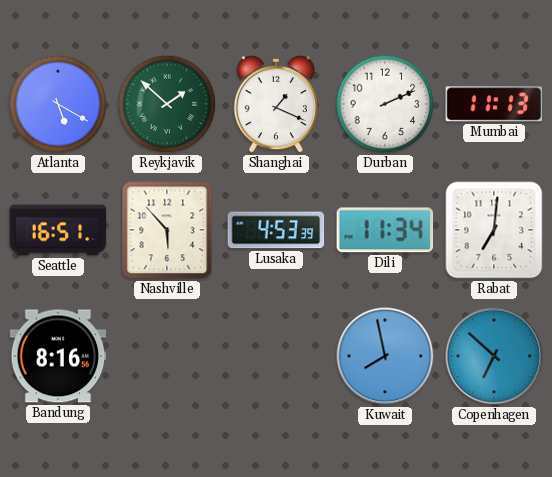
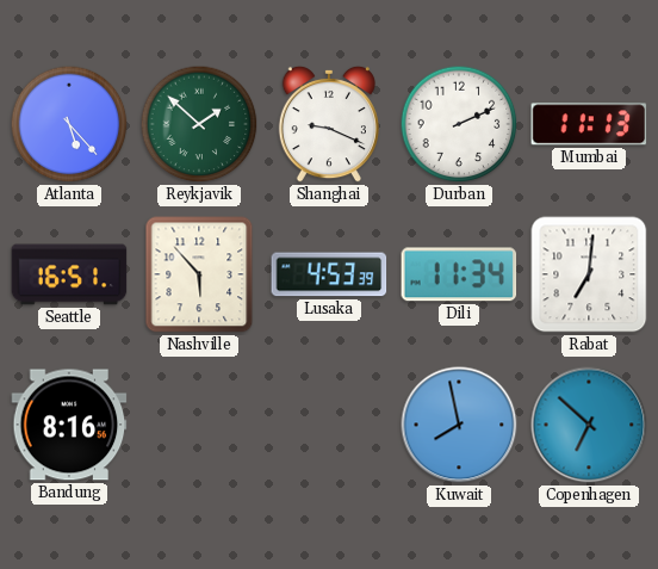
Atlanta: 5:20 -> 5:23
Shanghai: 1:19 -> 9:19
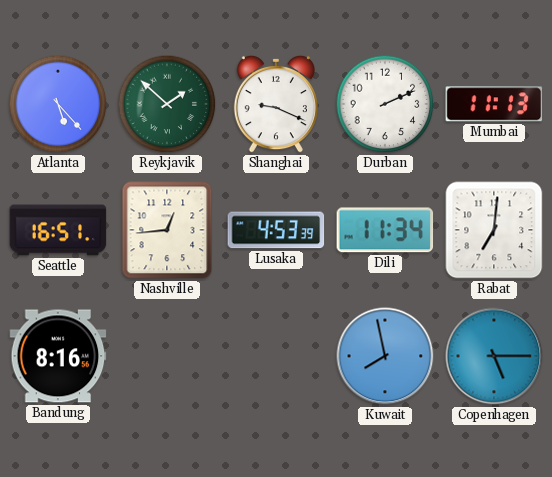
Nashville: 5:53 -> 12:44
Copenhagen: 6:52 -> 5:15
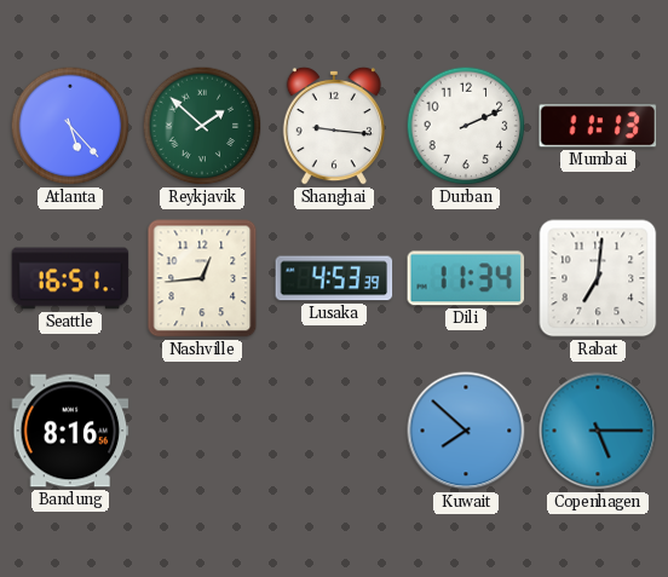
Shanghai: 9:19 -> 9:16
Kuwait: 7:58 -> 7:52
